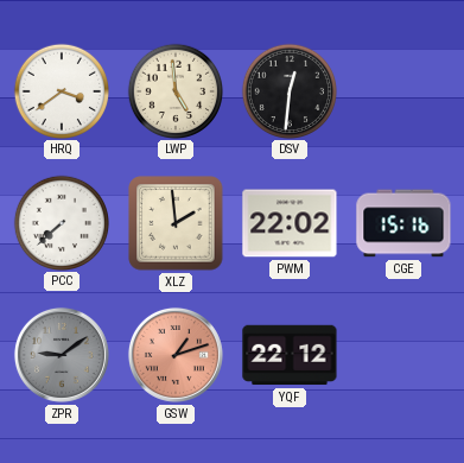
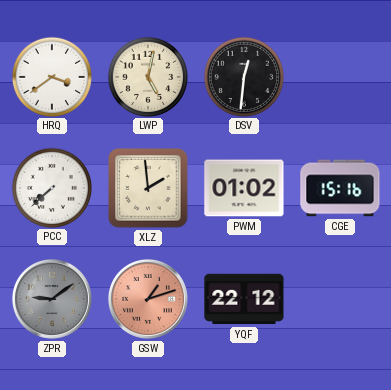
LWP: 4:59 -> 5:02
PWM: 22:02 -> 01:02
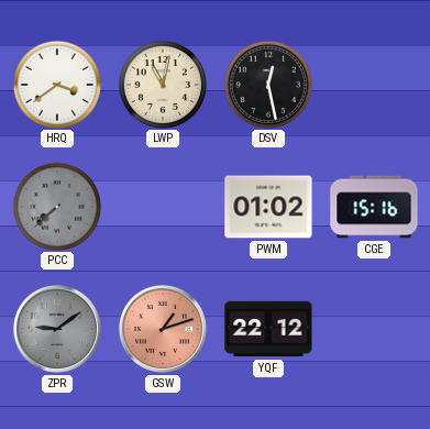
LWP: 5:02 -> 11:02
DSV: 12:31 -> 12:28
PCC dial: white -> grey
XLZ: 1:59 -> none
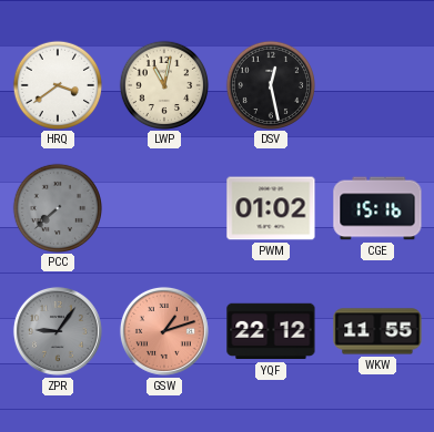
ZPR: 9:09 -> 9:06
WKW: none -> 11:55
